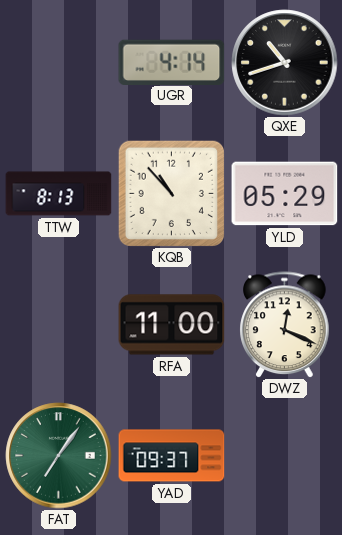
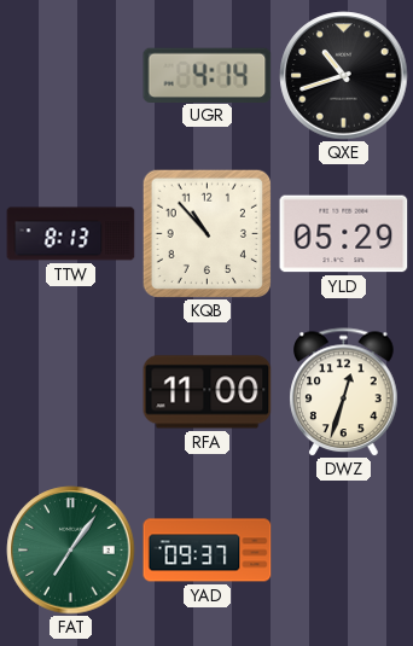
DWZ: 12:19 -> 12:33
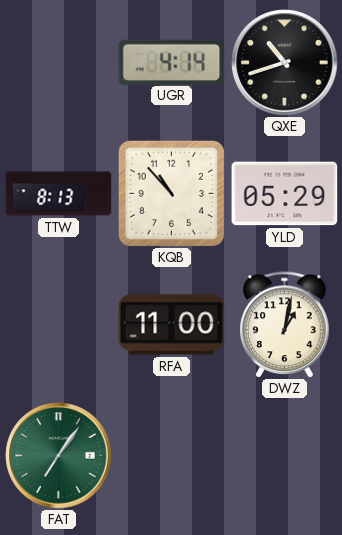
DWZ: 12:33 -> 1:02
YAD: 09:37 -> none
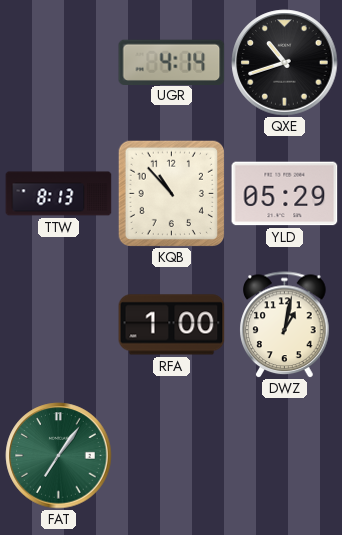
RFA: 11:00 -> 1:00
